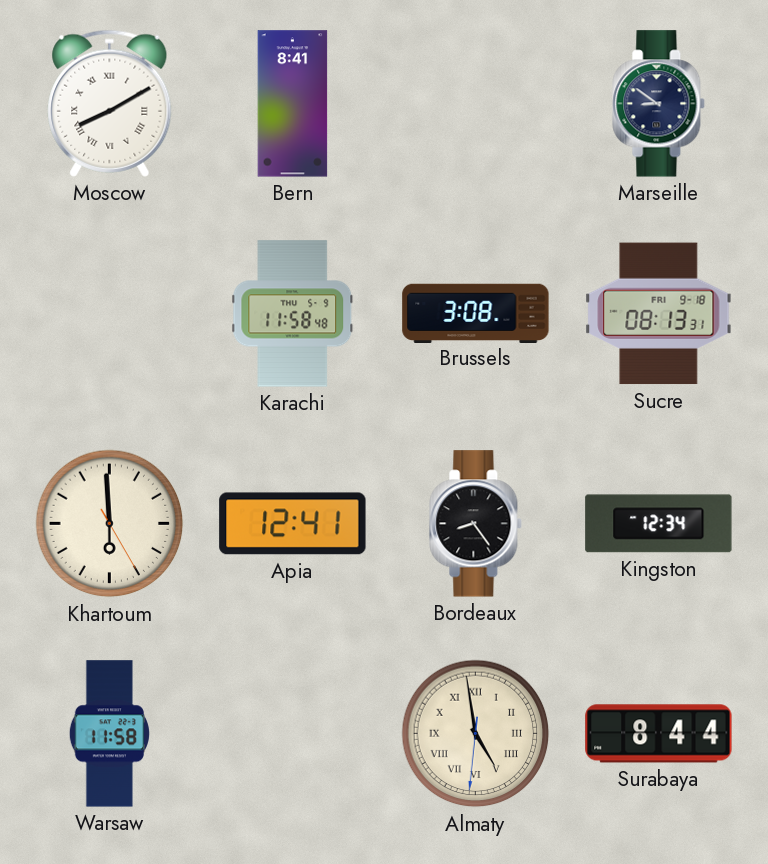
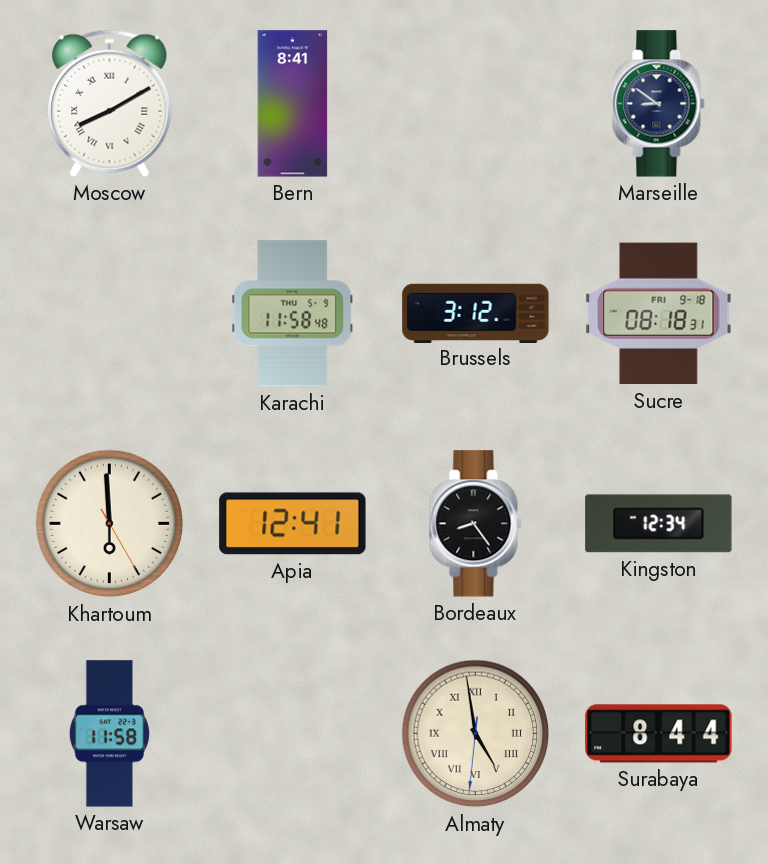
Brussels: 3:08 -> 3:12
Sucre: 08:13 -> 08:18
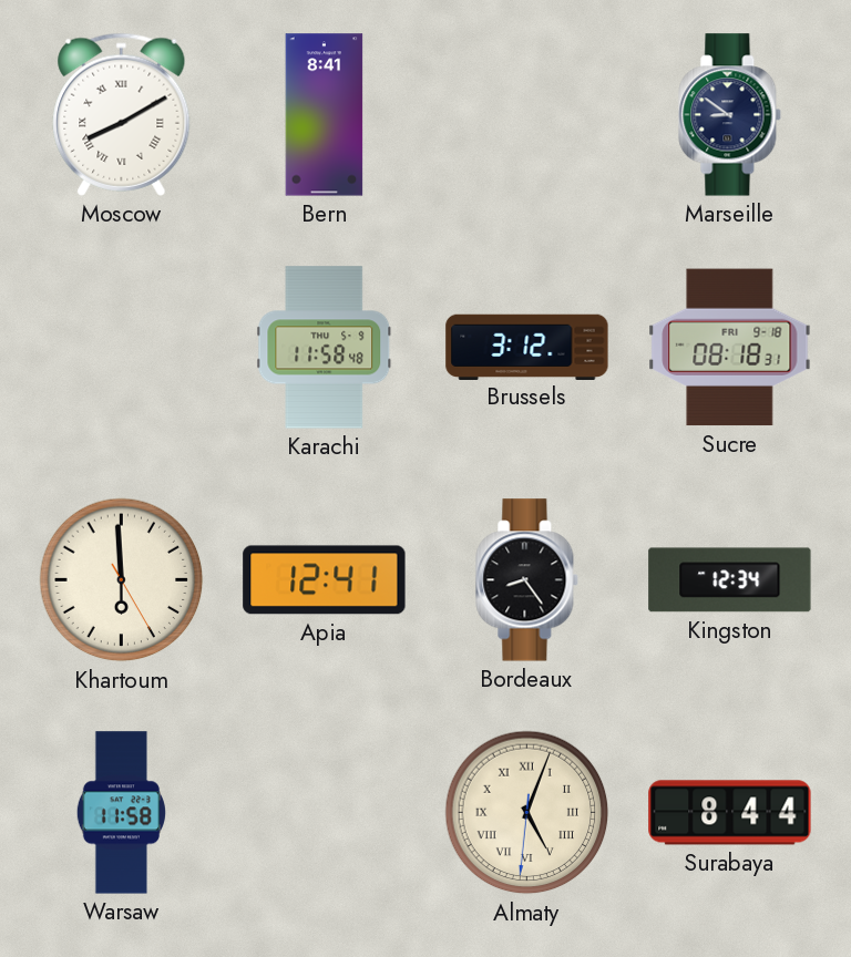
Almaty: 4:58 -> 5:03
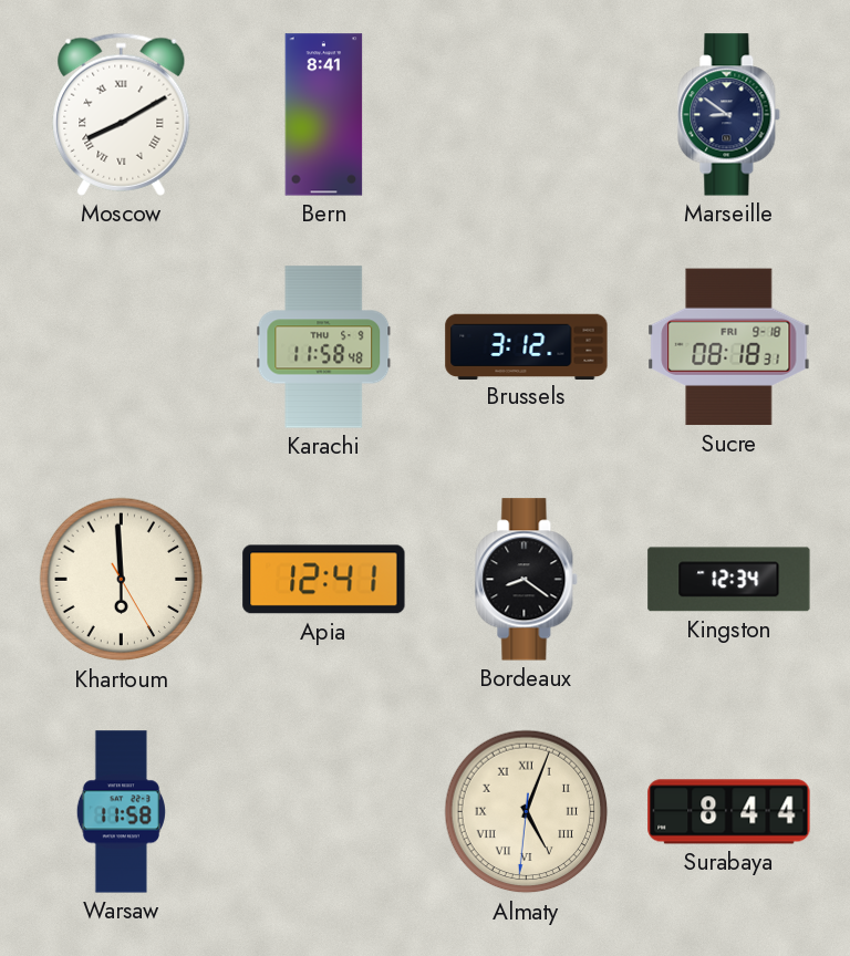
Bordeaux: 8:24 -> 8:21
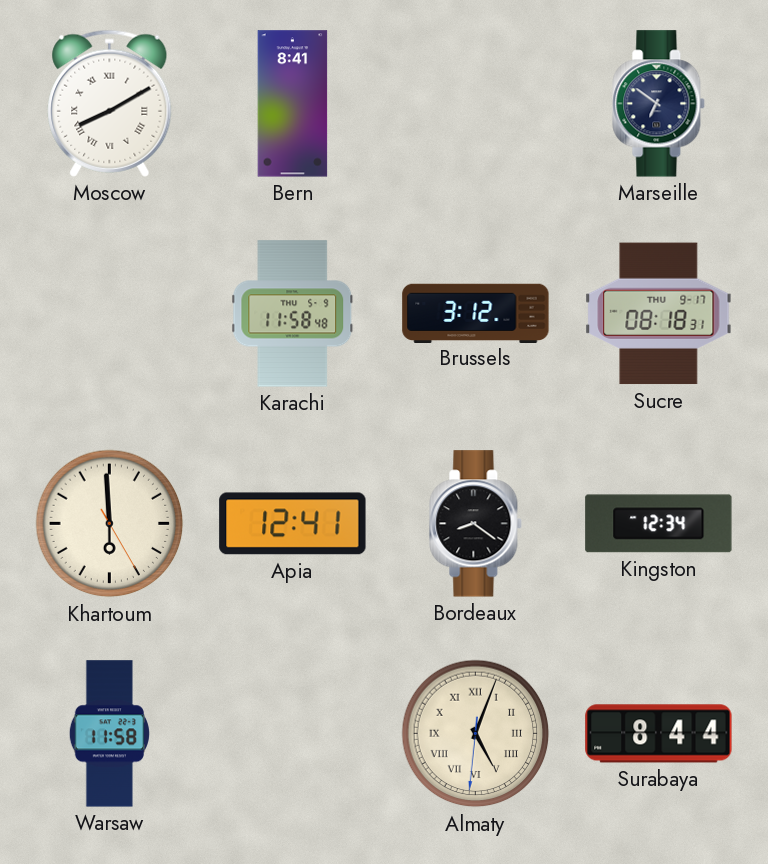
Marseille: 8:51 -> 6:51
Sucre date: FRI 9-18 -> THU 9-17
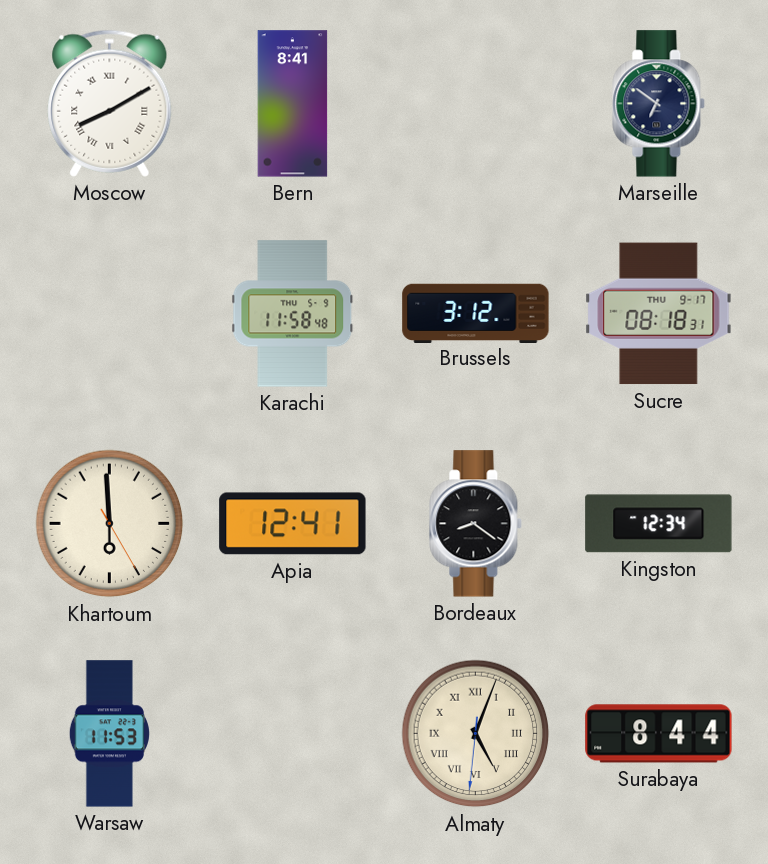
Warsaw: 11:58 -> 11:53
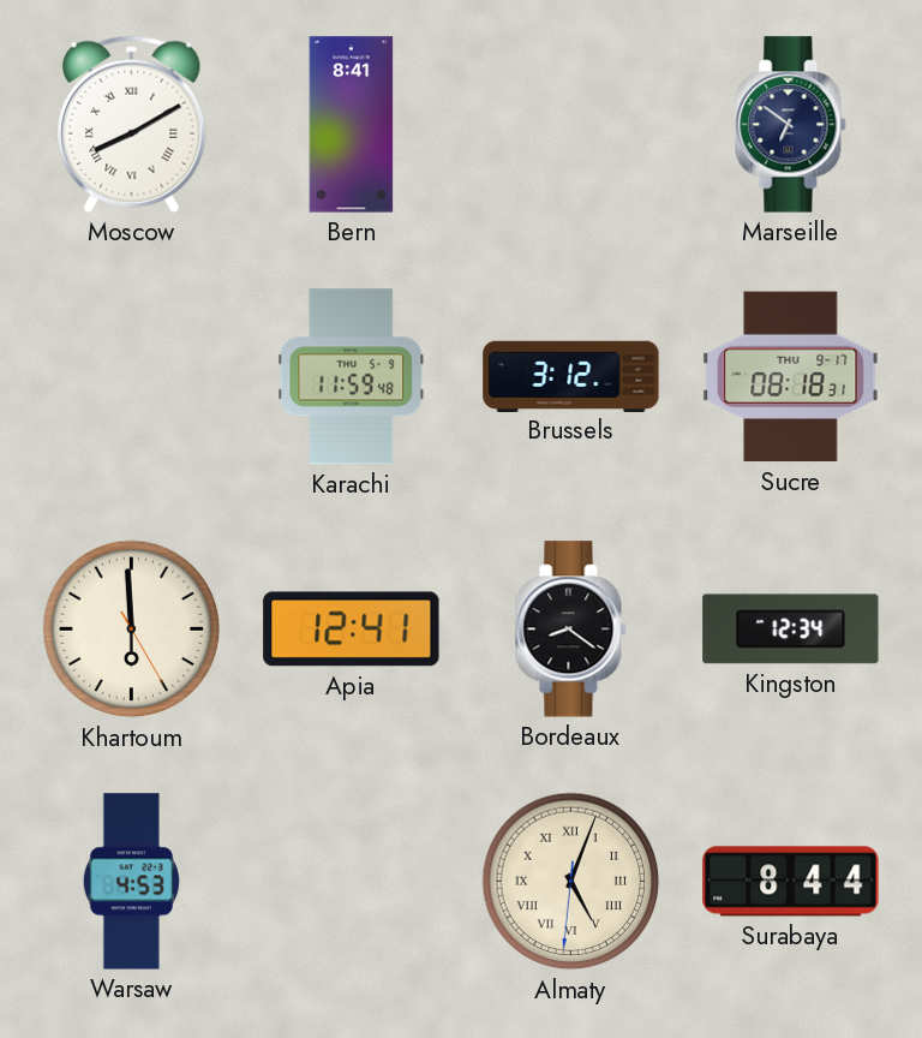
Karachi: 11:58 -> 11:59
Warsaw: 11:53 -> 4:53
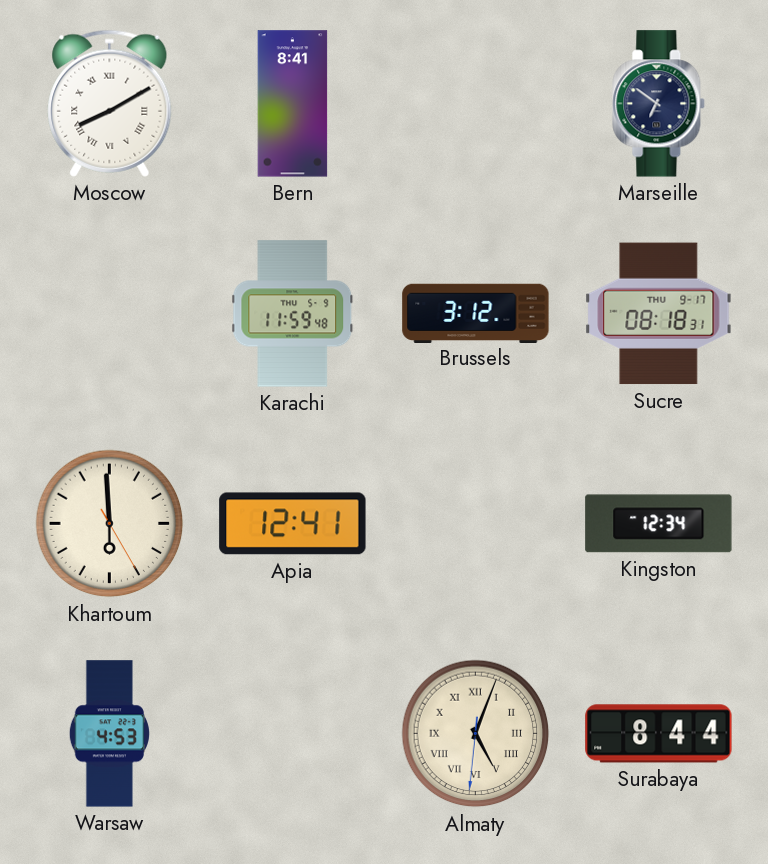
Bordeaux: 8:21 -> none
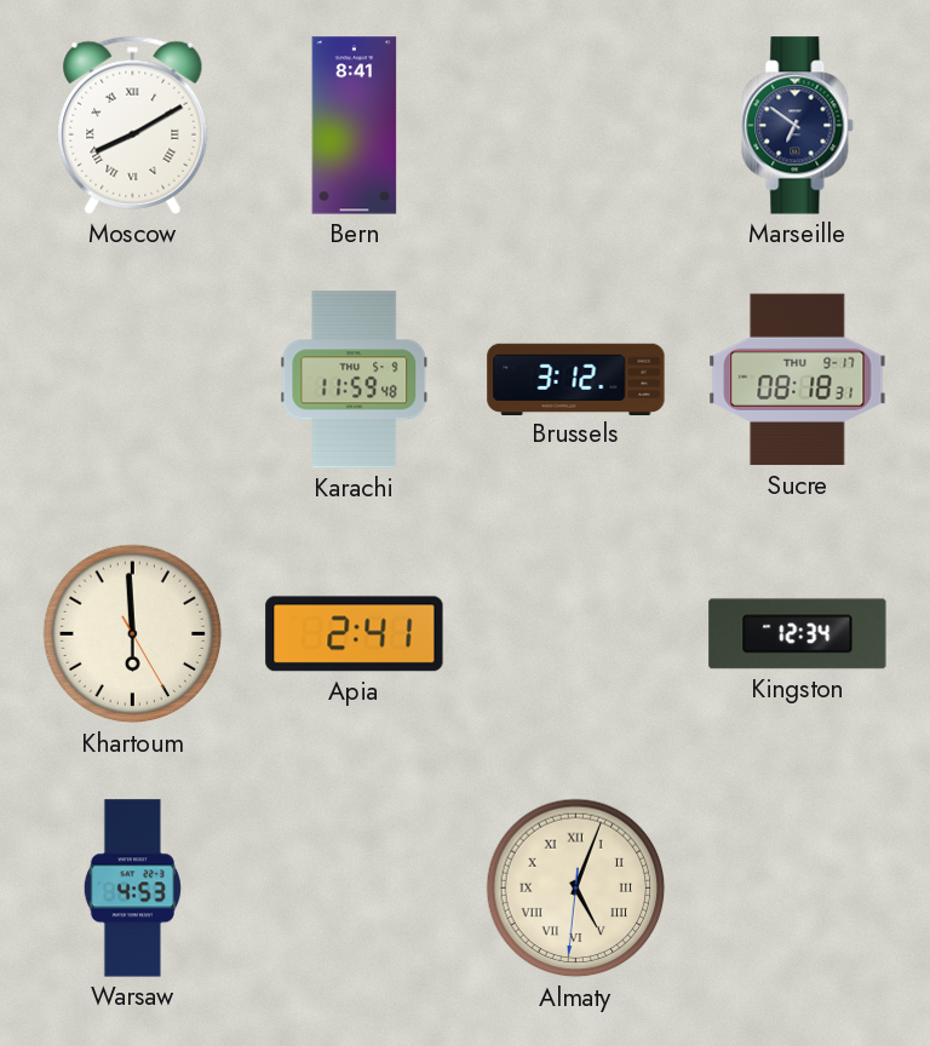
Apia: 12:41 -> 2:41
Surabaya: 8:44 -> none
